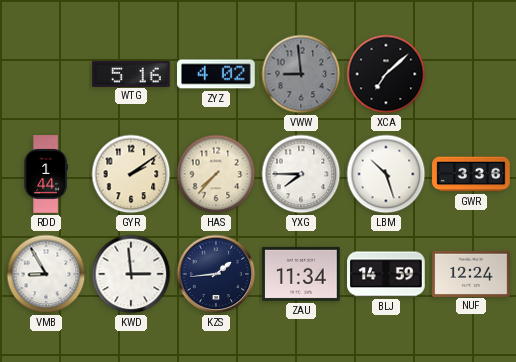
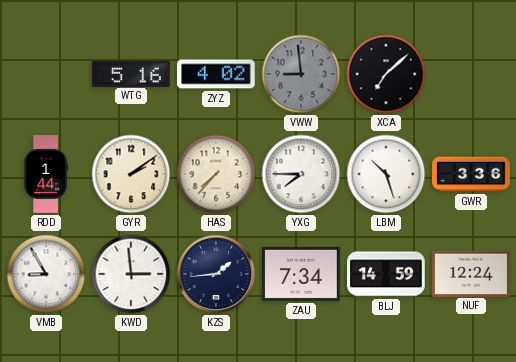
ZAU: 11:34 -> 7:34
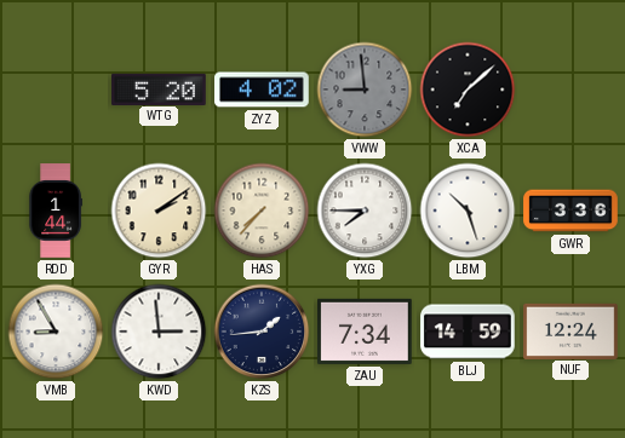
WTG: 5:16 -> 5:20
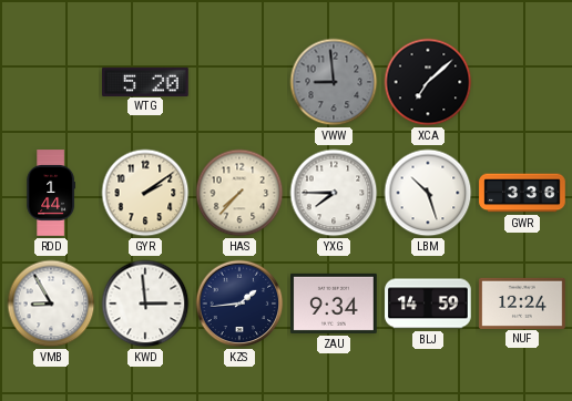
ZYZ: 4:02 -> none
ZAU: 7:34 -> 9:34
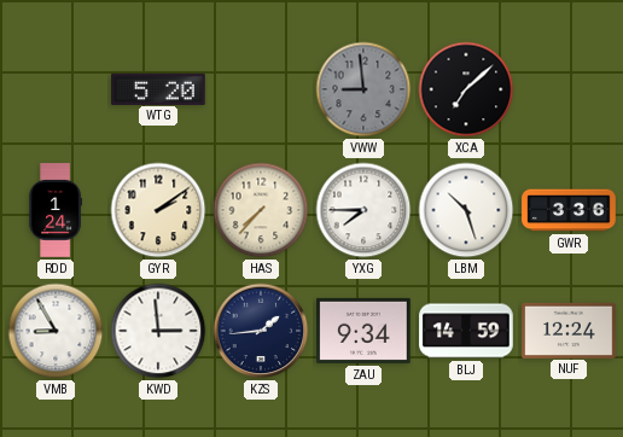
RDD: 1:44 -> 1:24
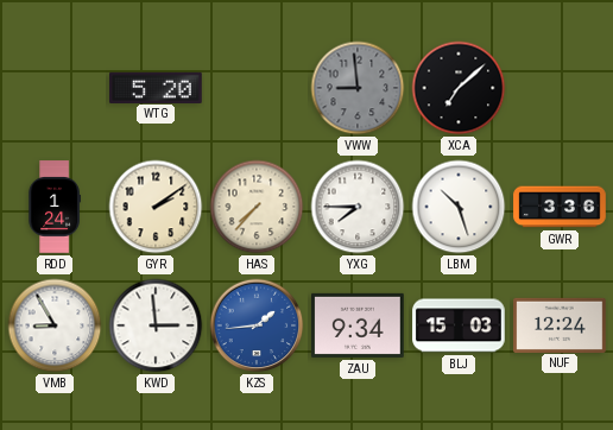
KZS dial: navy -> blue
BLJ: 14:59 -> 15:03
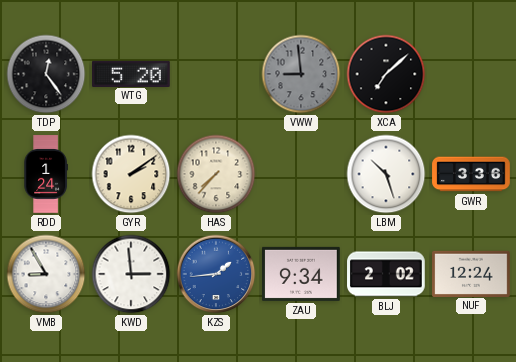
TDP: none -> 12:24
YXG: 7:45 -> none
BLJ: 15:03 -> 2:02
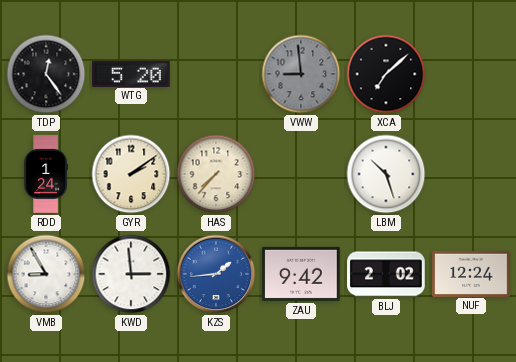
GWR: 3:36 -> none
ZAU: 9:34 -> 9:42
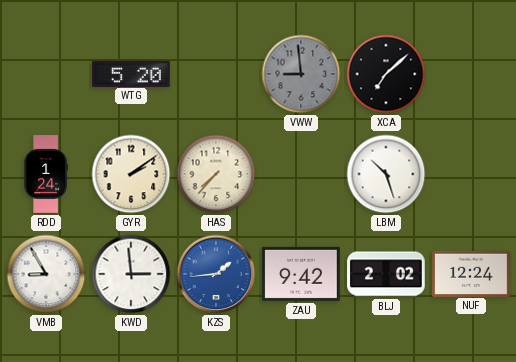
TDP: 12:24 -> none
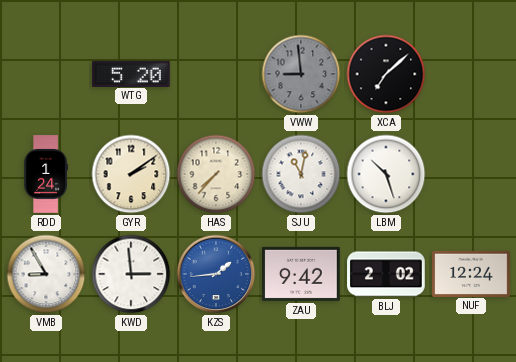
SJU: none -> 11:02
